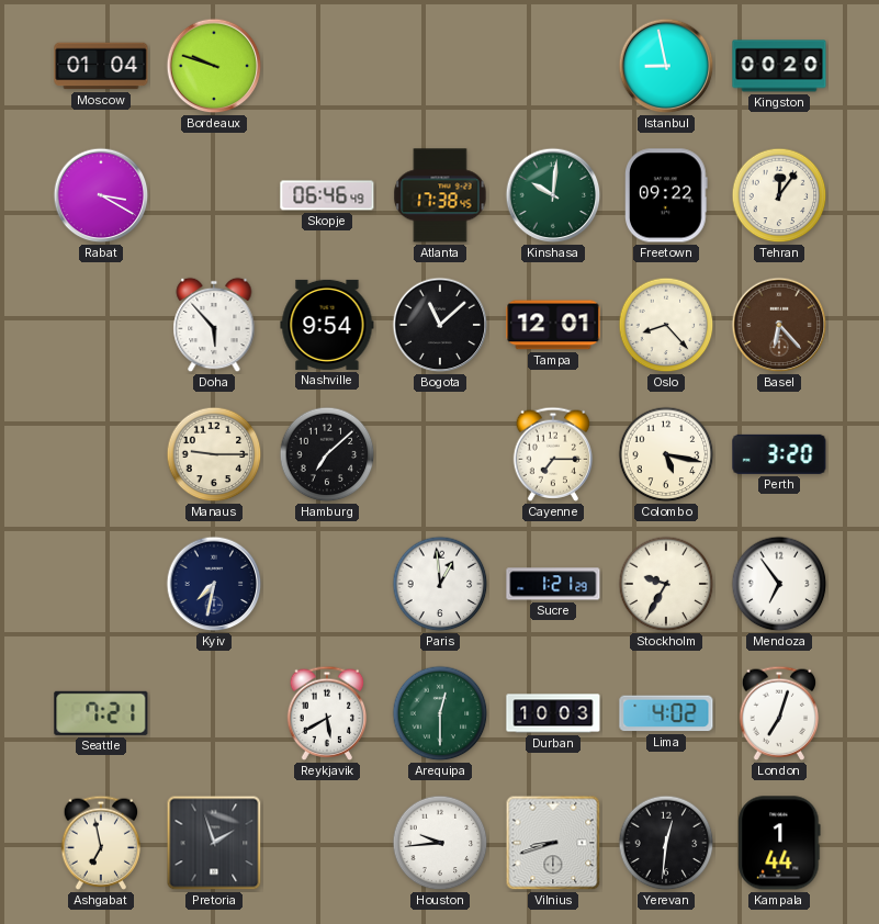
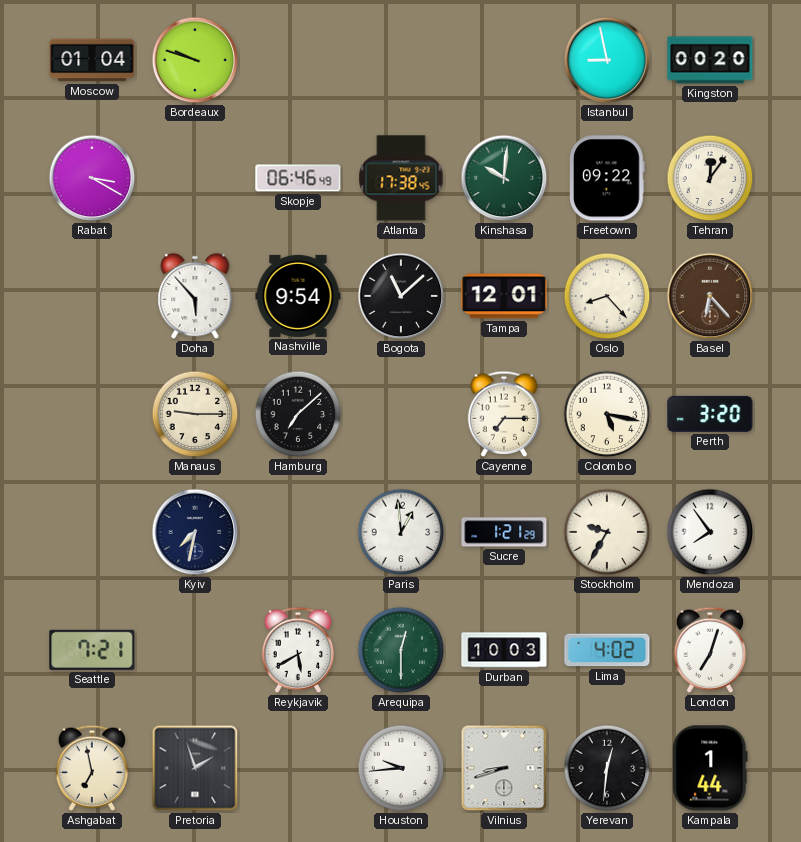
Mendoza: 6:54 -> 7:54
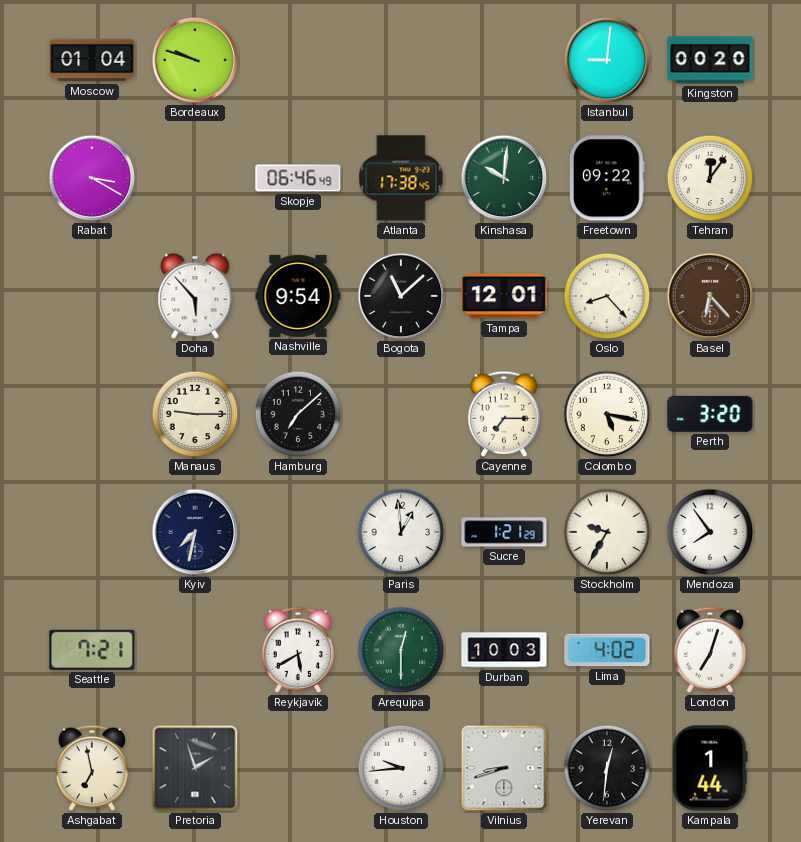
Istanbul: 8:58 -> 9:01
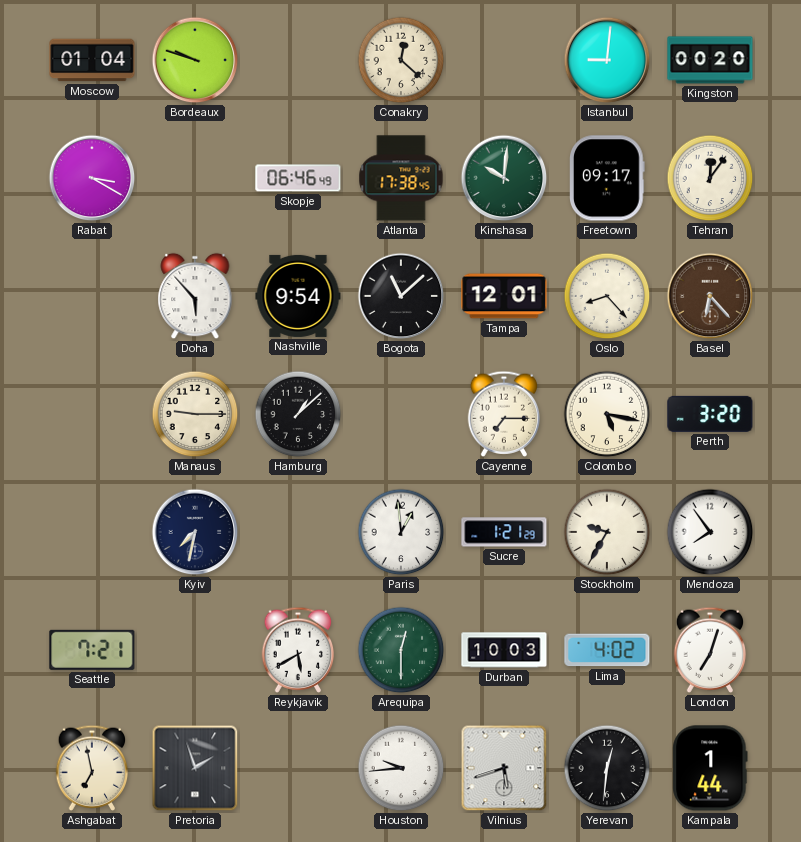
Conakry: none -> 12:22
Freetown: 09:22 -> 09:17
Hamburg: 7:08 -> 1:08
Vilnius: 8:42 -> 5:42
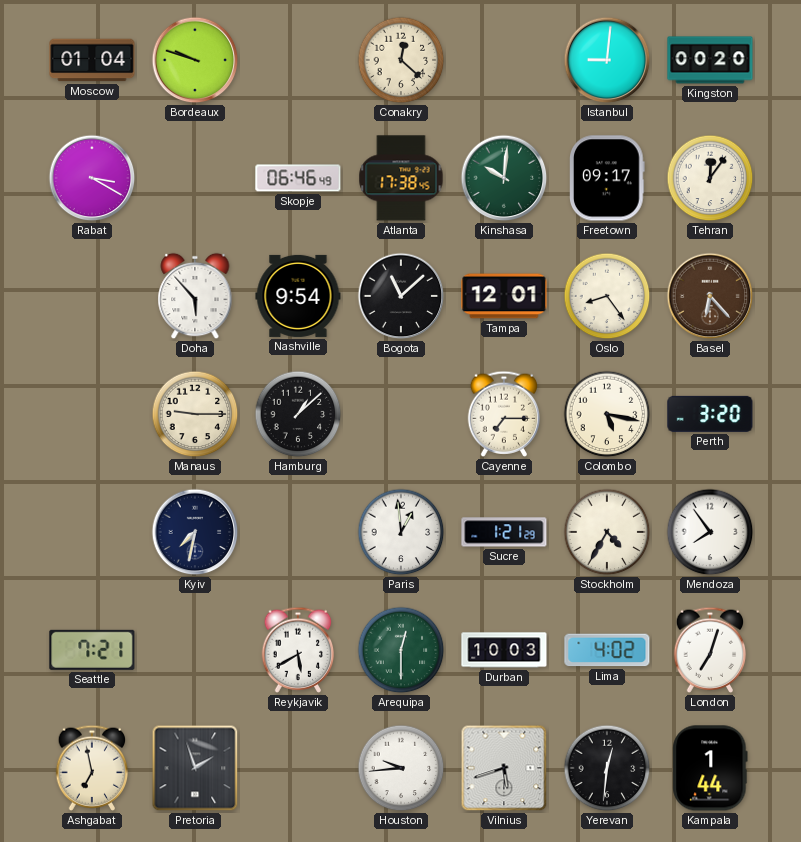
Oslo: 8:23 -> 8:24
Stockholm: 9:35 -> 4:35
